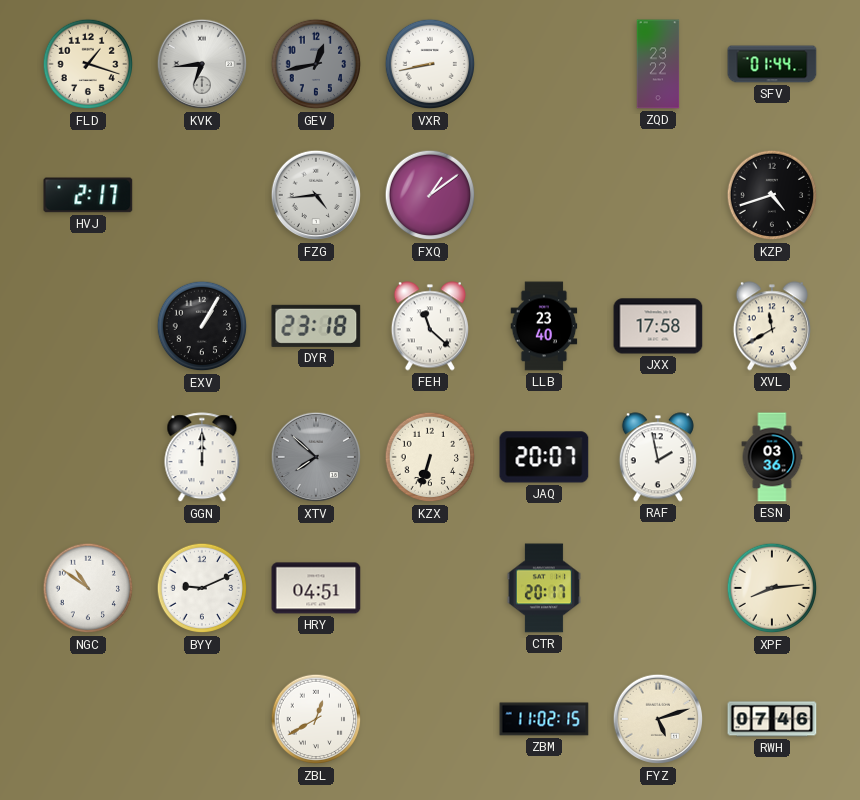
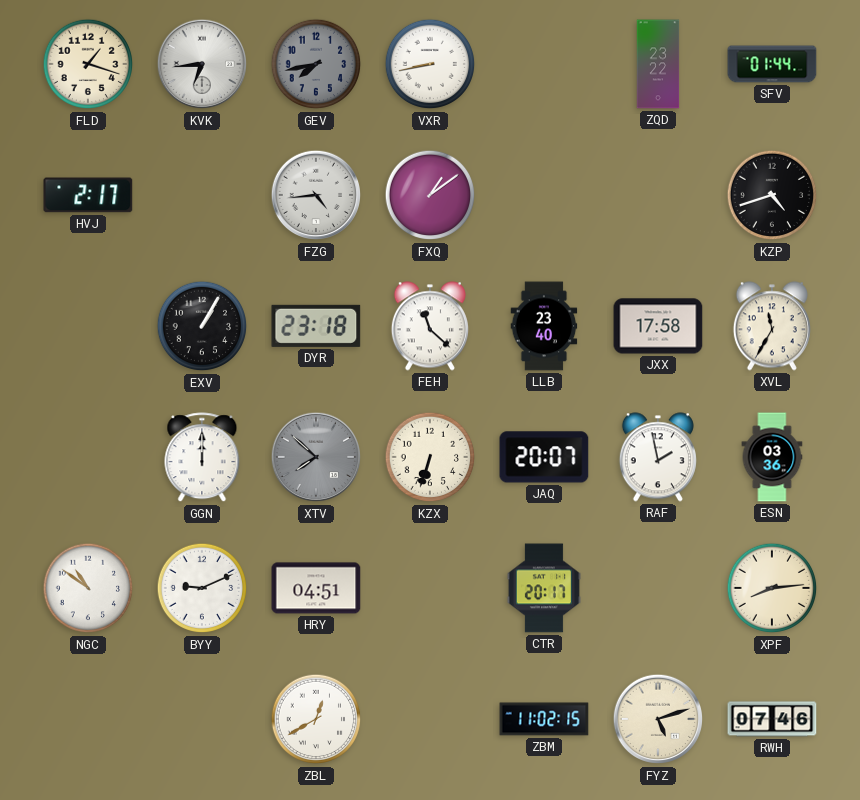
GEV: 12:43 -> 7:43
XVL: 11:40 -> 11:35
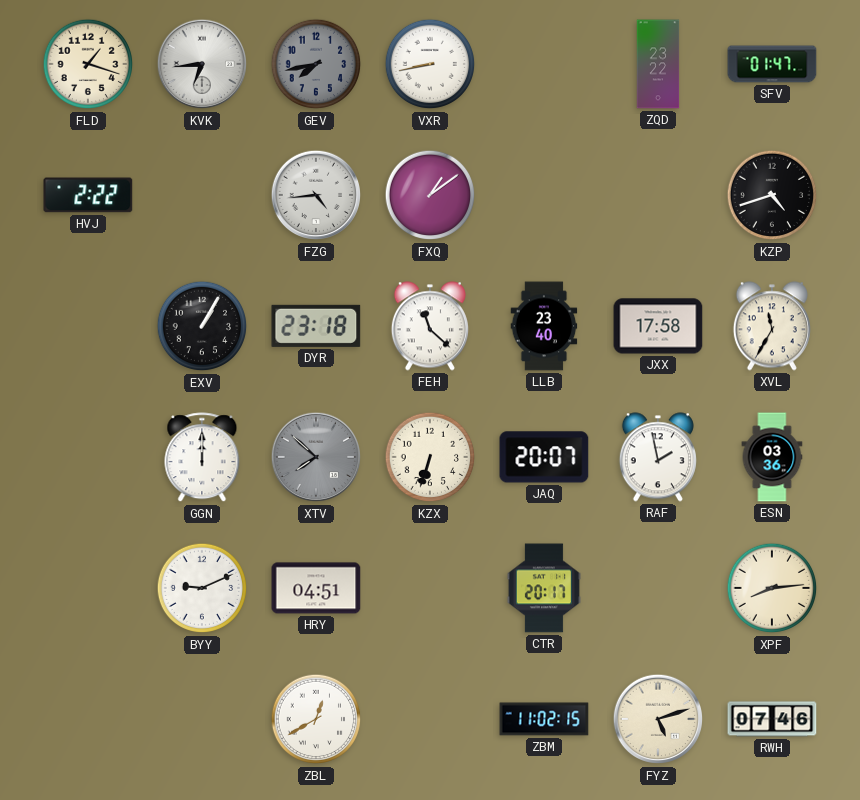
SFV: 01:44 -> 01:47
HVJ: 2:17 -> 2:22
NGC: 10:51 -> none
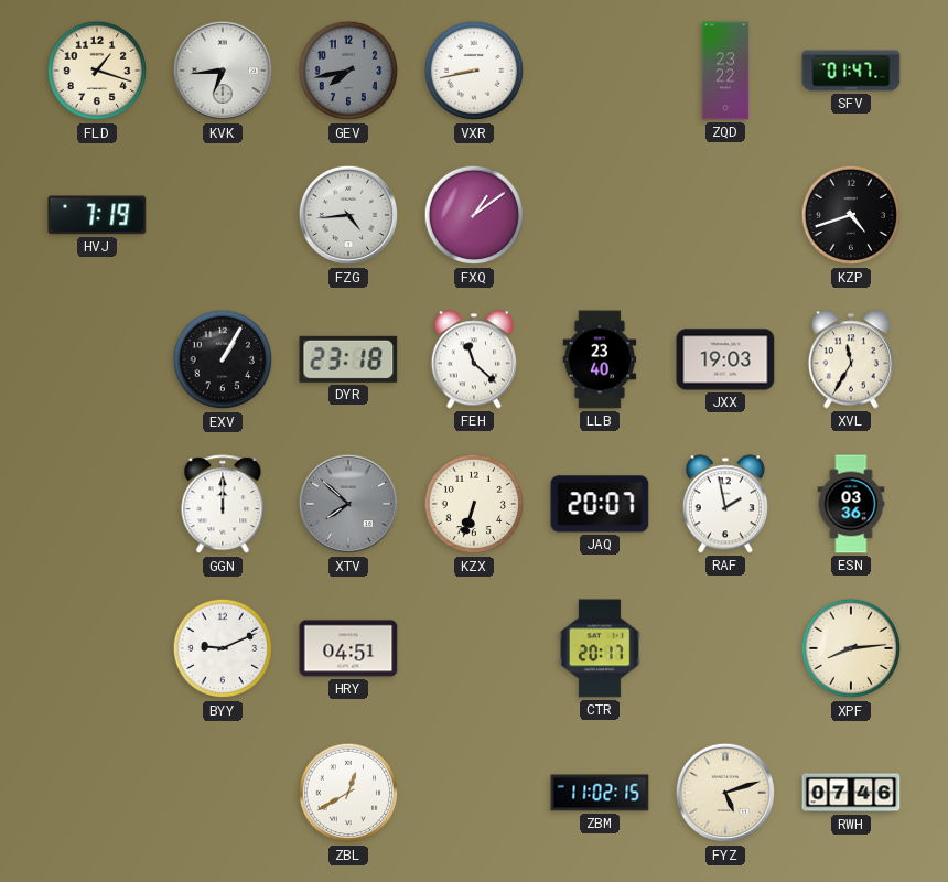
HVJ: 2:22 -> 7:19
JXX: 17:58 -> 19:03
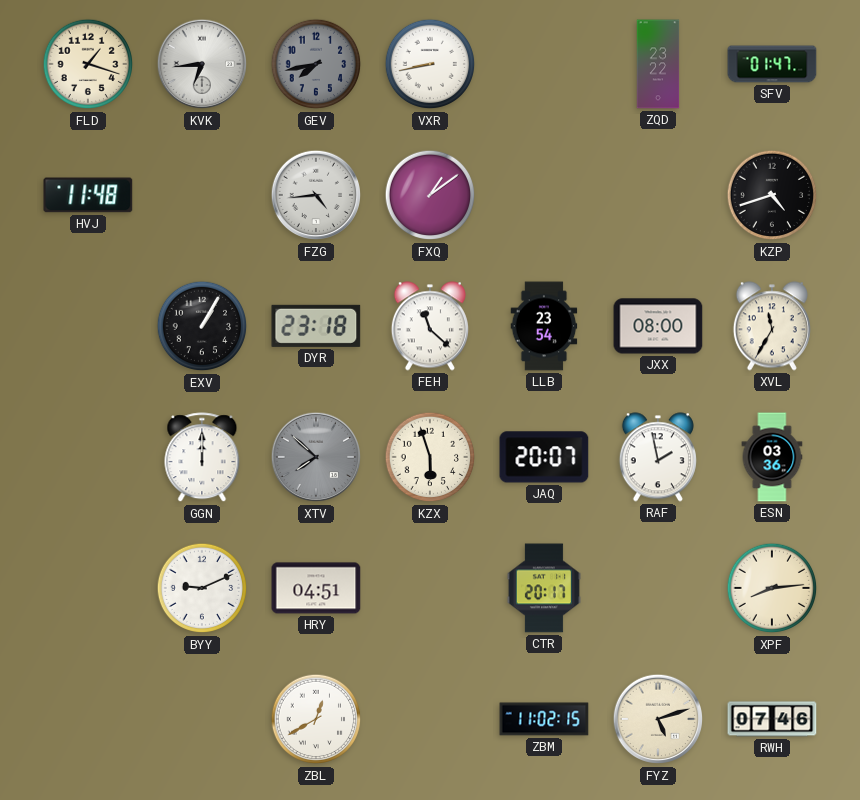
HVJ: 7:19 -> 11:48
LLB: 23:40 -> 23:54
JXX: 19:03 -> 08:00
KZX: 6:33 -> 5:57
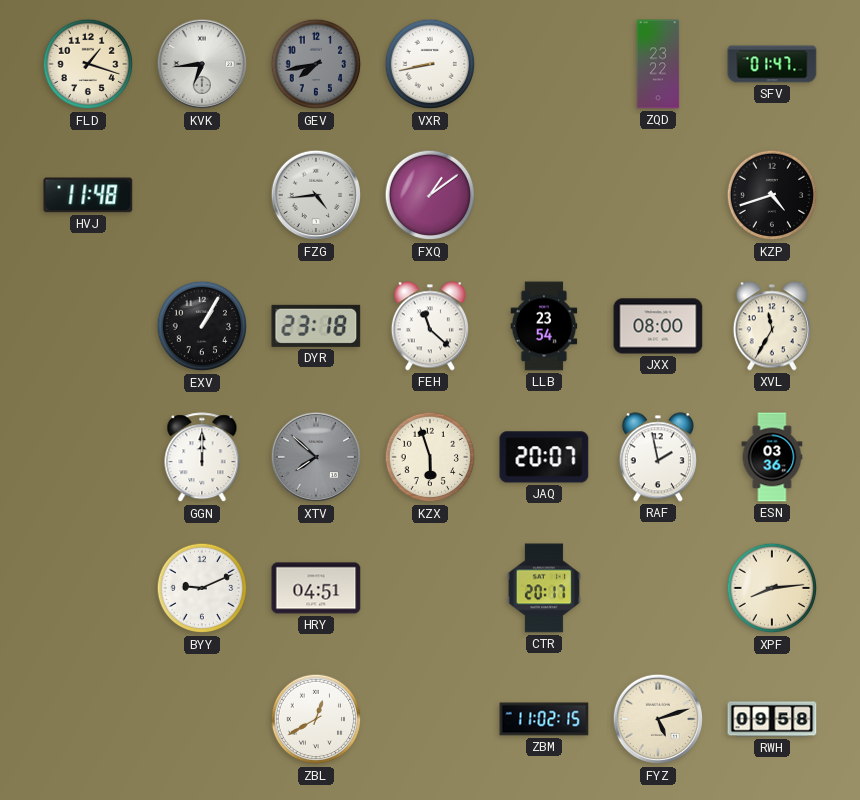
RWH: 07:46 -> 09:58
